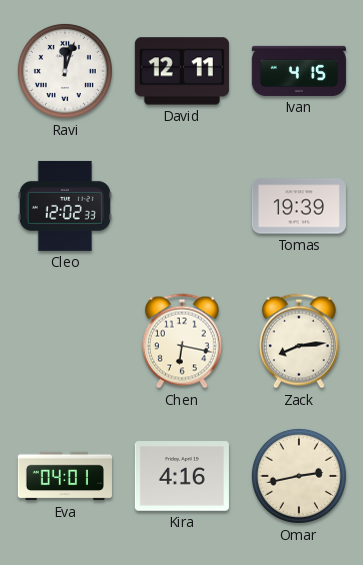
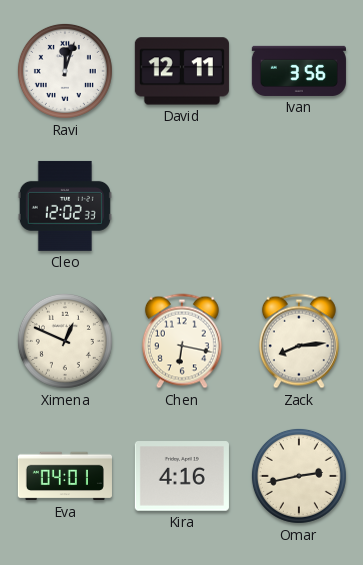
Ivan: 4:15 -> 3:56
Tomas: 19:39 -> none
Ximena: none -> 12:49
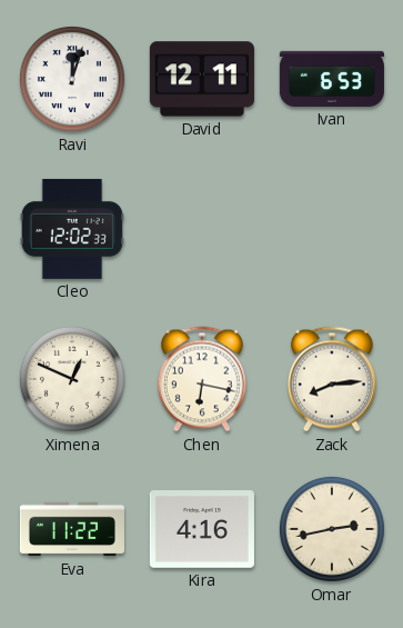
Ivan: 3:56 -> 6:53
Eva: 04:01 -> 11:22
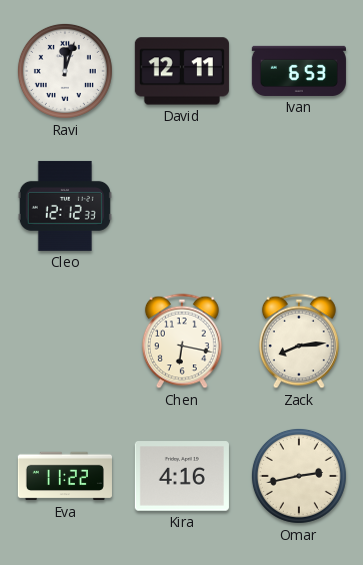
Cleo: 12:02 -> 12:12
Ximena: 12:49 -> none
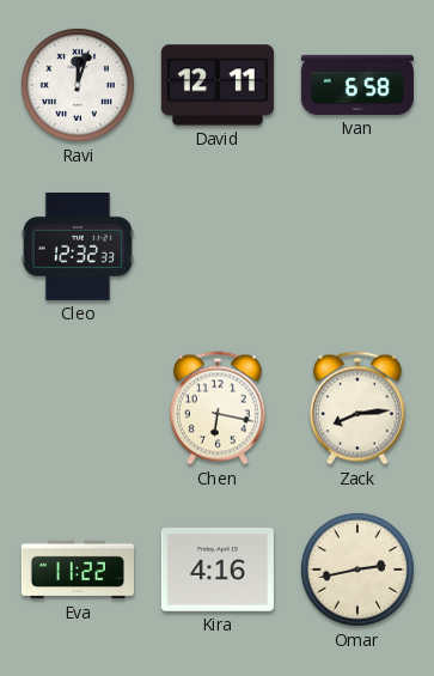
Ivan: 6:53 -> 6:58
Cleo: 12:12 -> 12:32
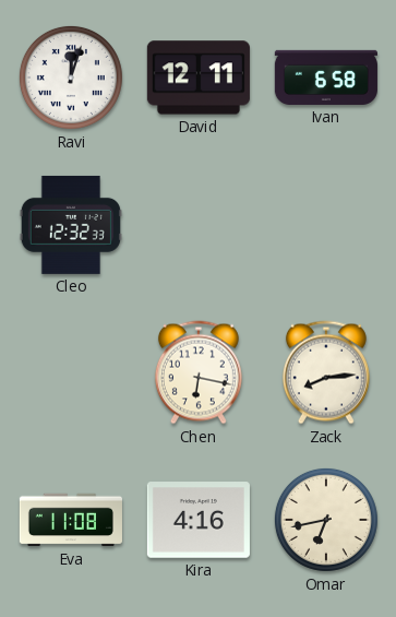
Eva: 11:22 -> 11:08
Omar: 2:43 -> 6:43
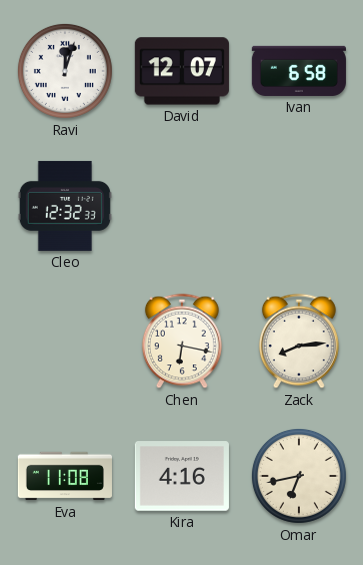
David: 12:11 -> 12:07
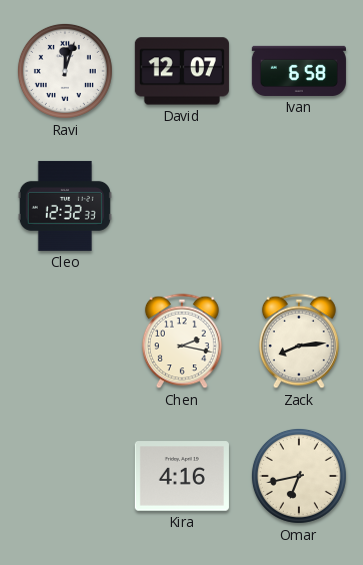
Chen: 6:17 -> 2:17
Eva: 11:08 -> none
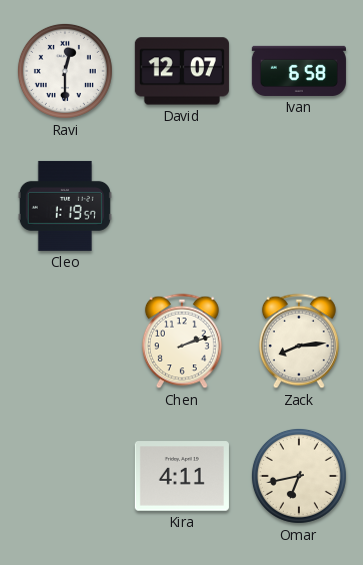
Ravi: 12:03 -> 12:30
Cleo: 12:32 -> 1:19
Chen: 2:17 -> 2:12
Kira: 4:16 -> 4:11
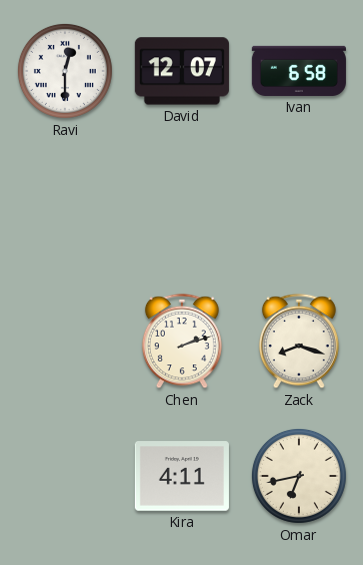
Cleo: 1:19 -> none
Zack: 8:14 -> 8:18
